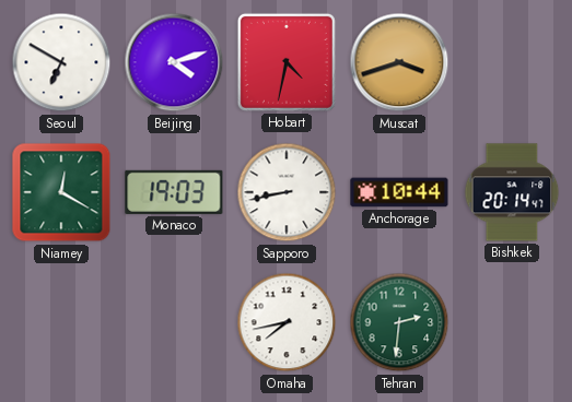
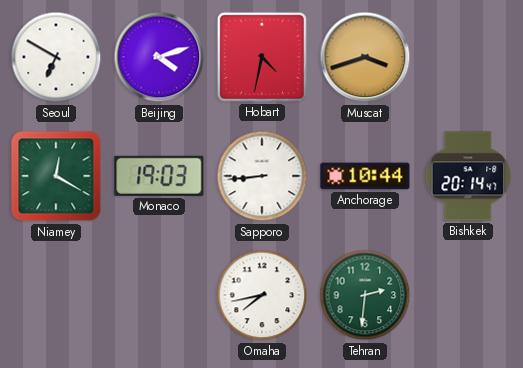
Sapporo: 8:43 -> 8:44
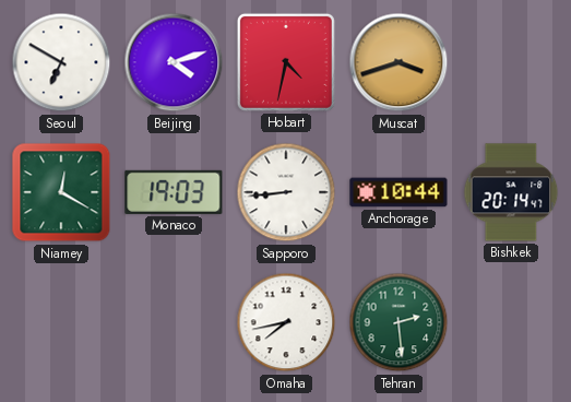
Tehran: 2:31 -> 2:29
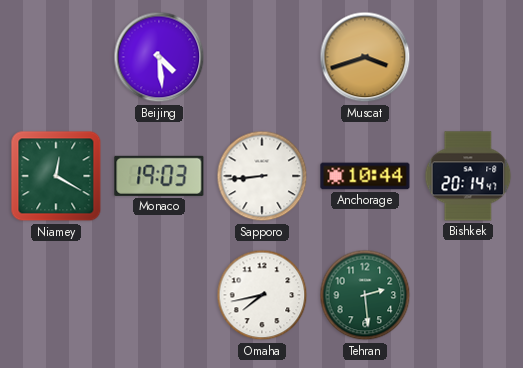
Seoul: 6:50 -> none
Beijing: 4:12 -> 4:29
Hobart: 4:32 -> none
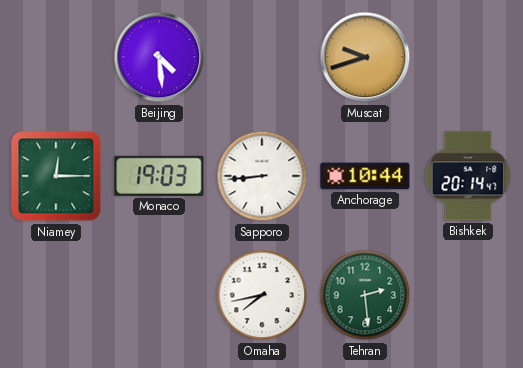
Muscat: 3:42 -> 9:42
Niamey: 12:20 -> 12:15
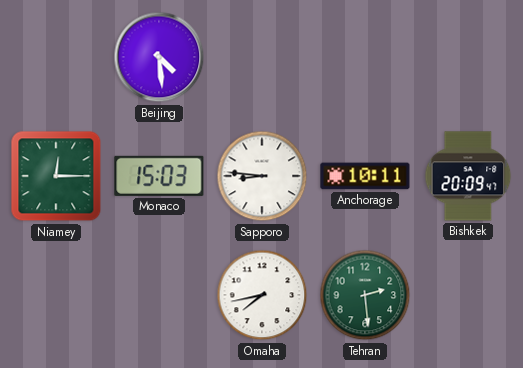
Muscat: 9:42 -> none
Monaco: 19:03 -> 15:03
Sapporo: 8:44 -> 8:46
Anchorage: 10:44 -> 10:11
Bishkek: 20:14 -> 20:09
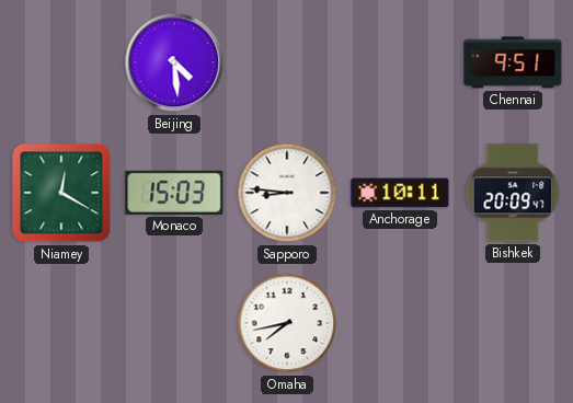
Chennai: none -> 9:51
Niamey: 12:15 -> 12:20
Tehran: 2:29 -> none
